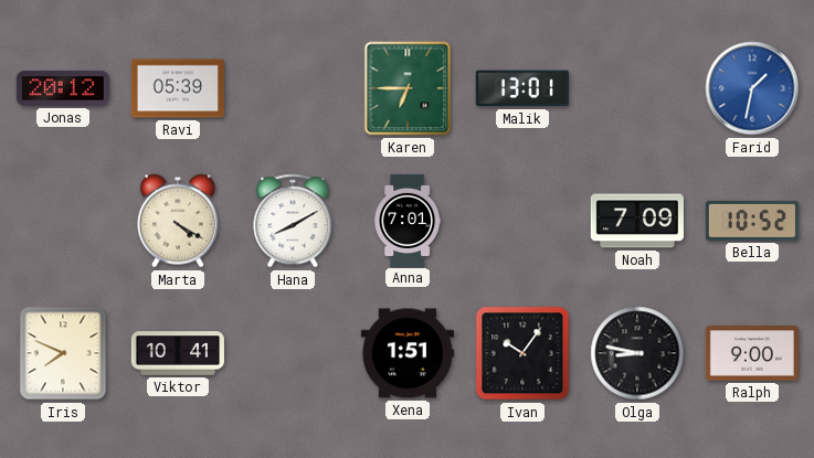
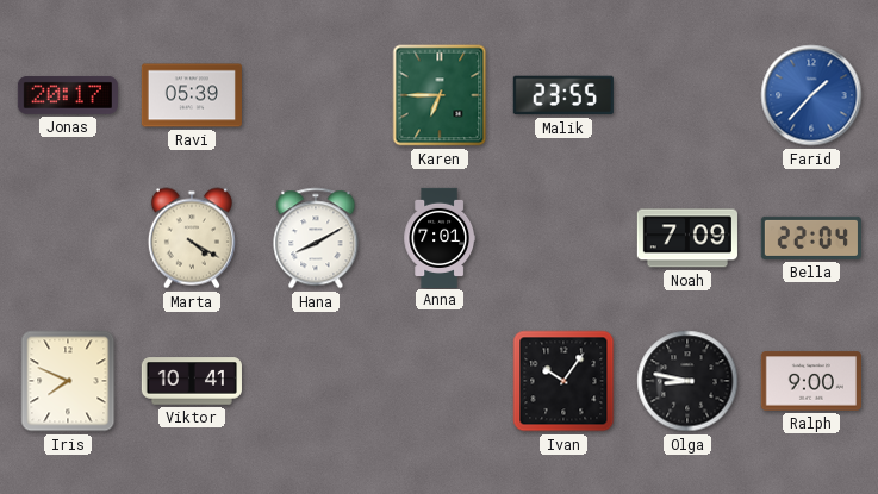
Jonas: 20:12 -> 20:17
Malik: 13:01 -> 23:55
Farid: 1:32 -> 1:37
Bella: 10:52 -> 22:04
Xena: 1:51 -> none
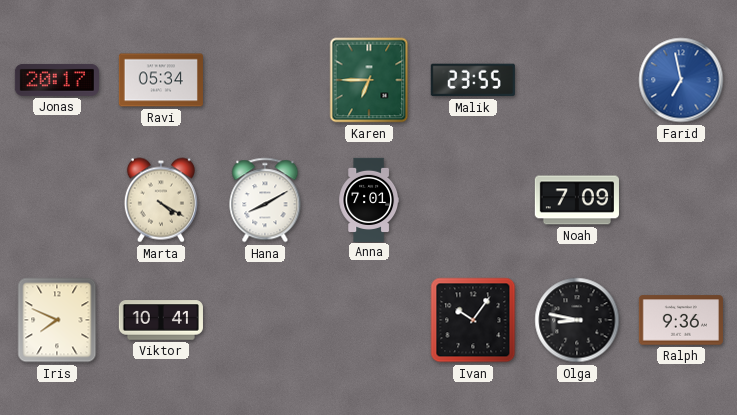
Ravi: 05:39 -> 05:34
Farid: 1:37 -> 6:58
Bella: 22:04 -> none
Ralph: 9:00 -> 9:36
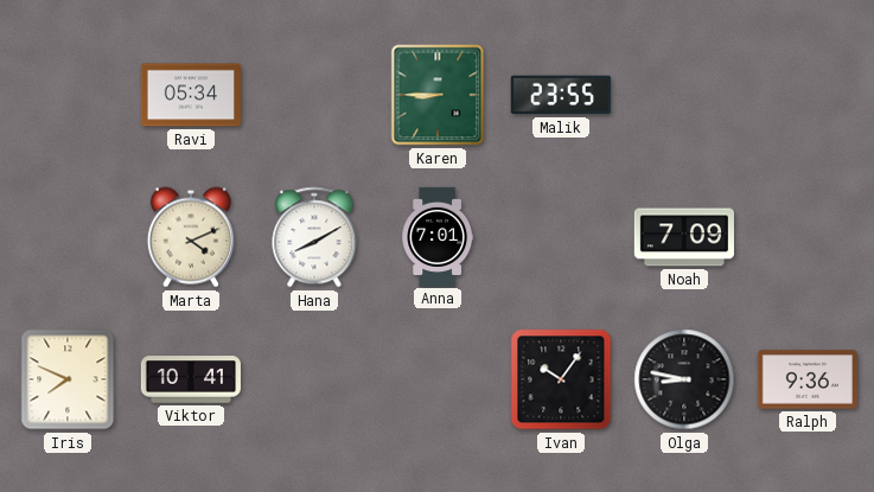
Jonas: 20:17 -> none
Karen: 6:45 -> 8:45
Farid: 6:58 -> none
Marta: 4:20 -> 4:11
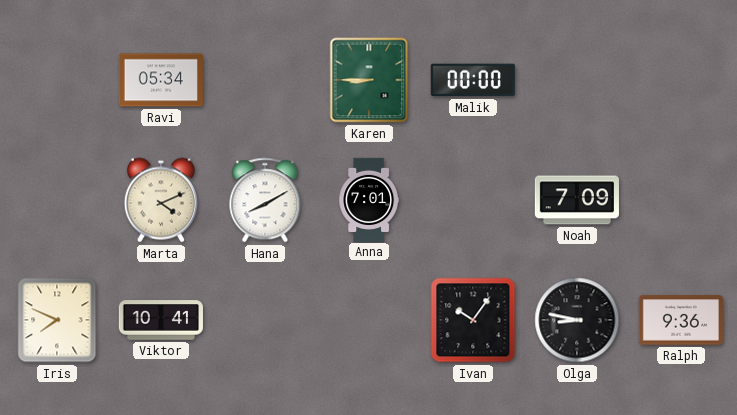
Malik: 23:55 -> 00:00
